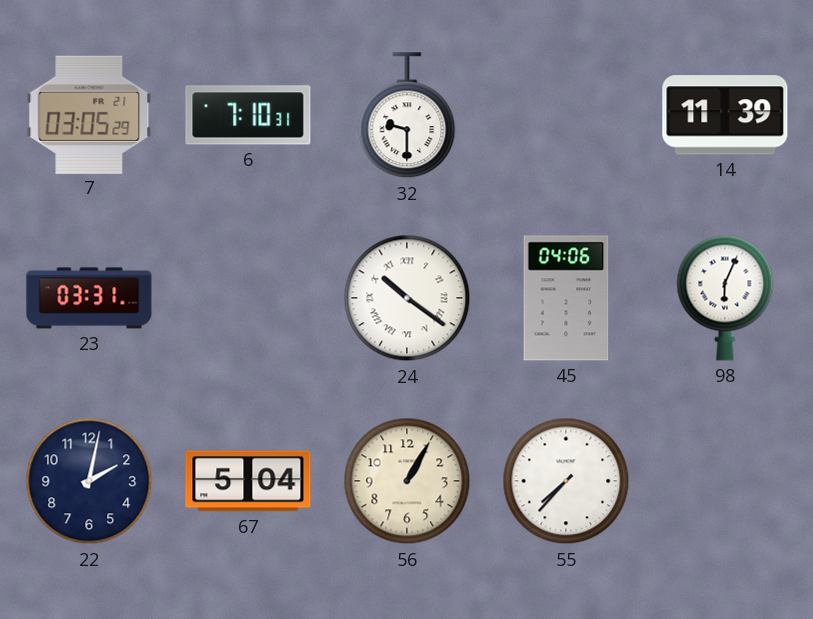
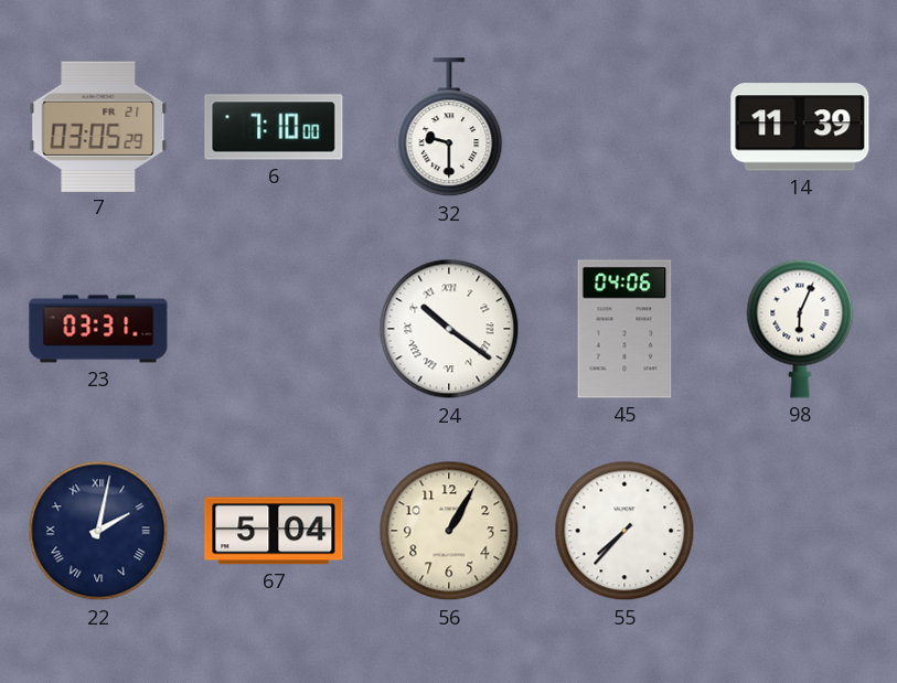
6: 7:10:31 -> 7:10:00
22 numerals: Arabic -> Roman
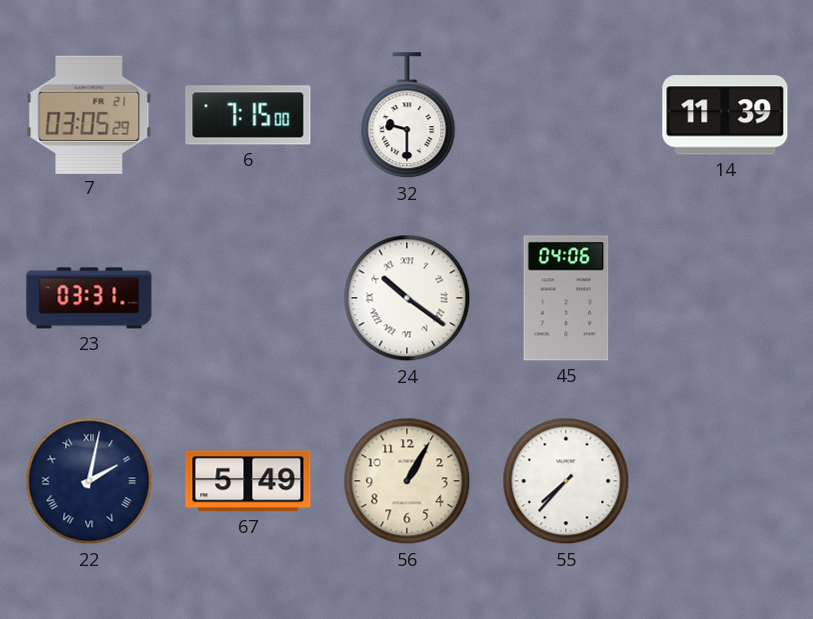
6: 7:10 -> 7:15
98: 6:04 -> none
67: 5:04 -> 5:49
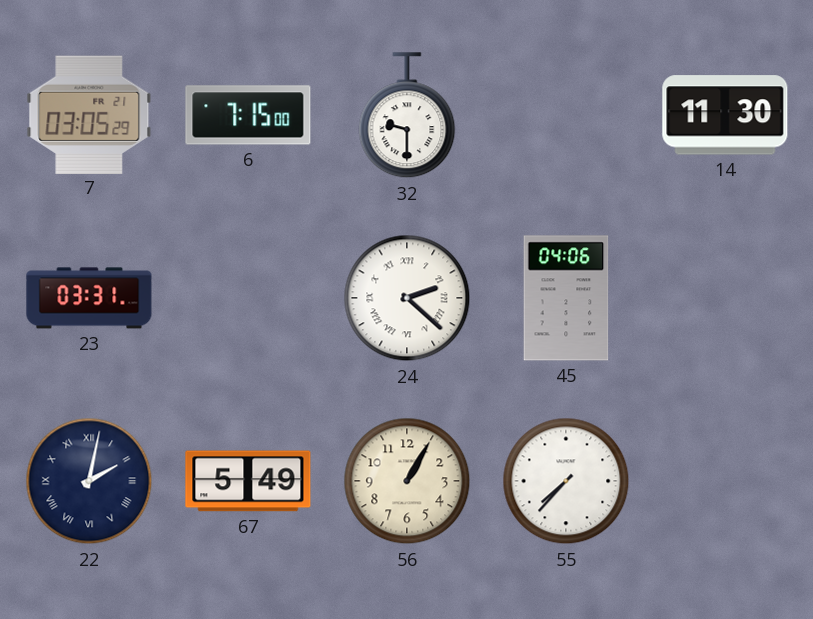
14: 11:39 -> 11:30
24: 10:21 -> 2:22
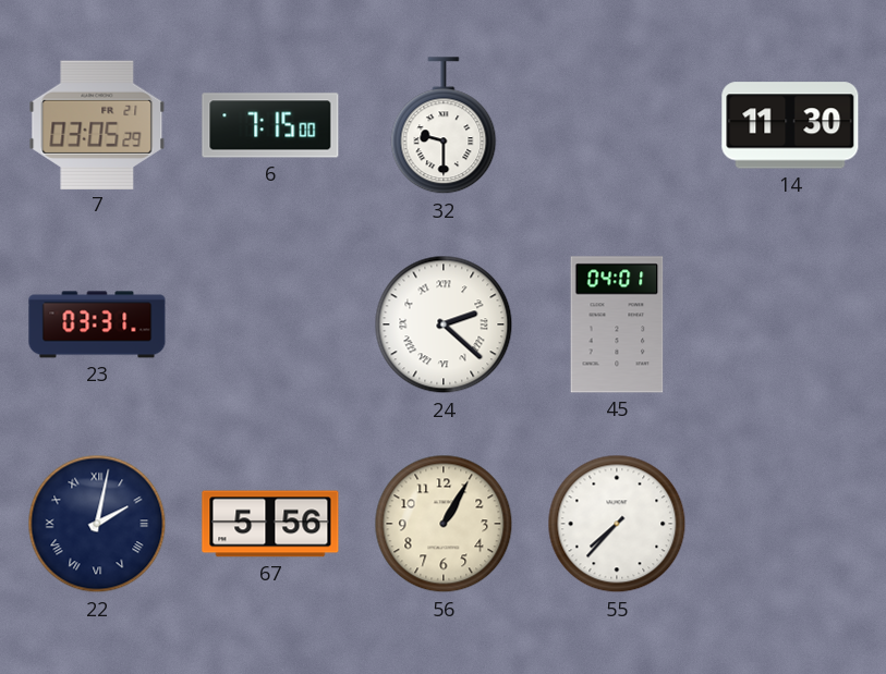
45: 04:06 -> 04:01
67: 5:49 -> 5:56
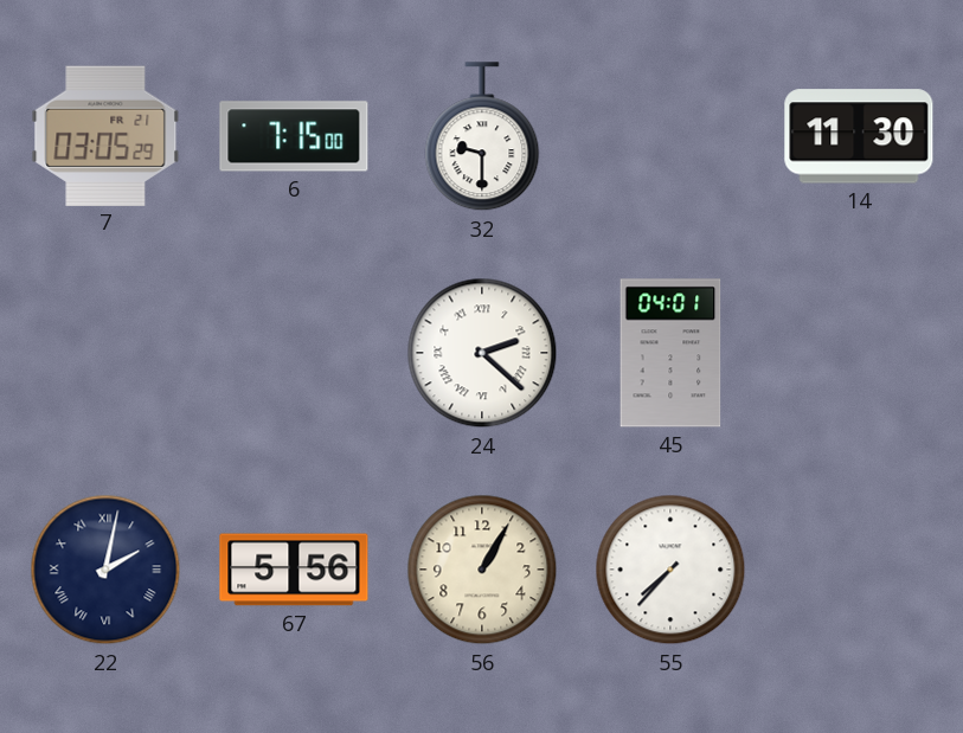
23: 03:31 -> none
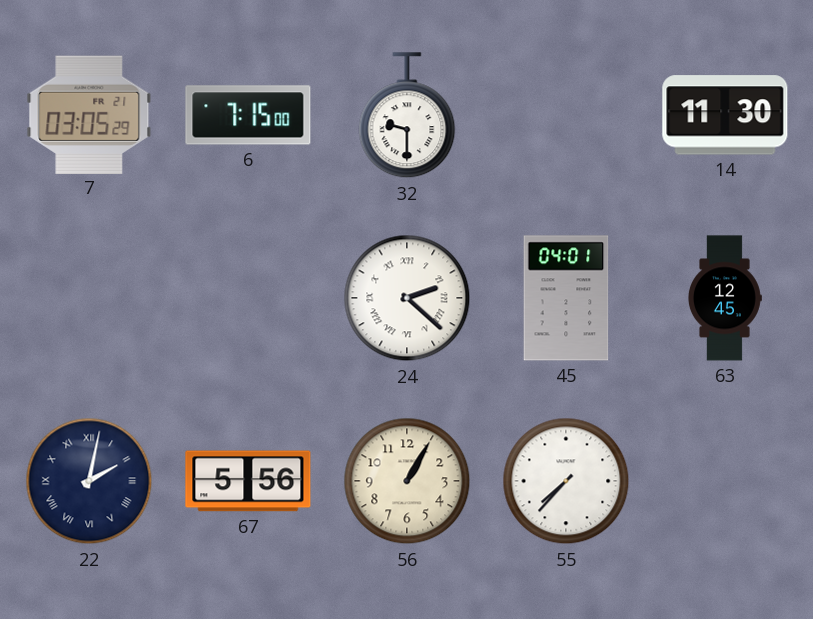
63: none -> 12:45
